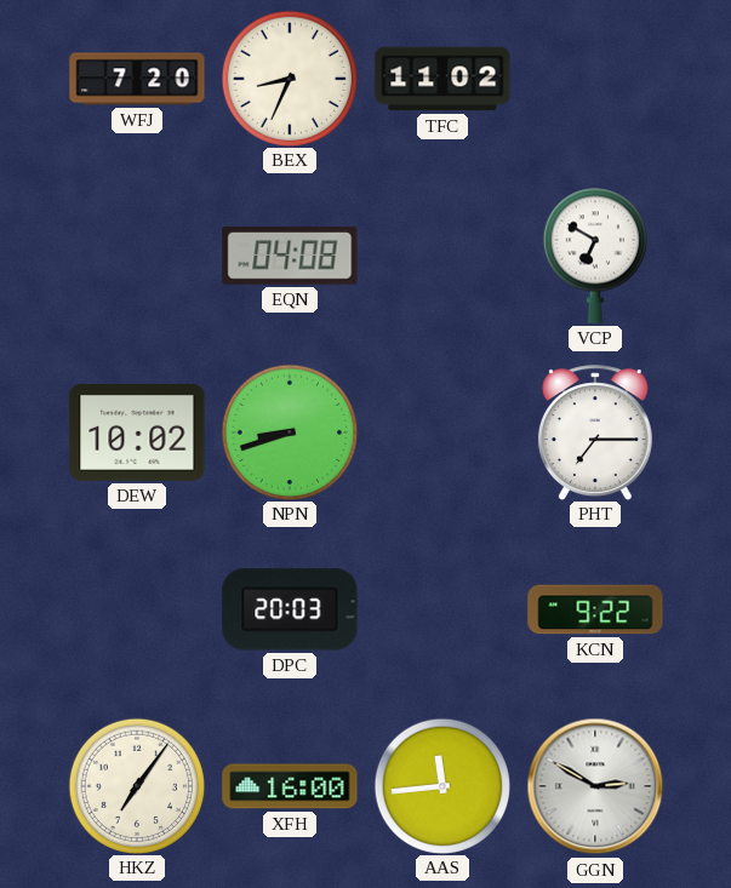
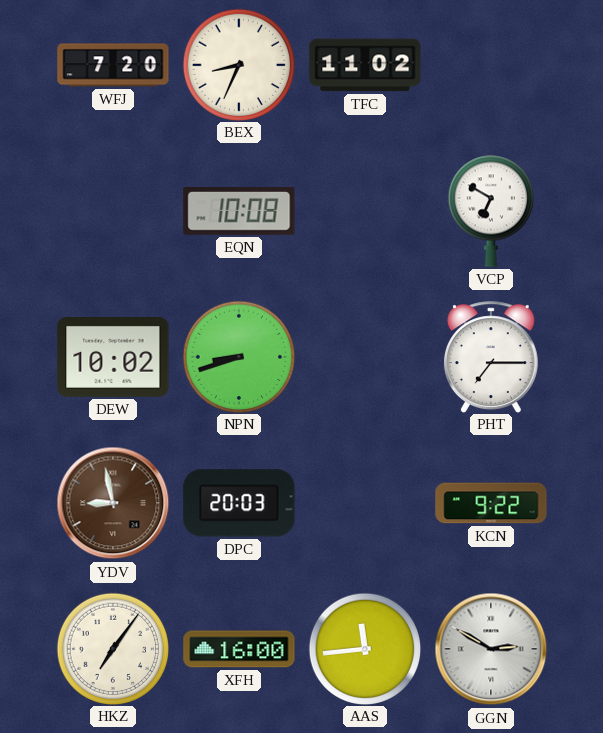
EQN: 04:08 -> 10:08
YDV: none -> 8:58
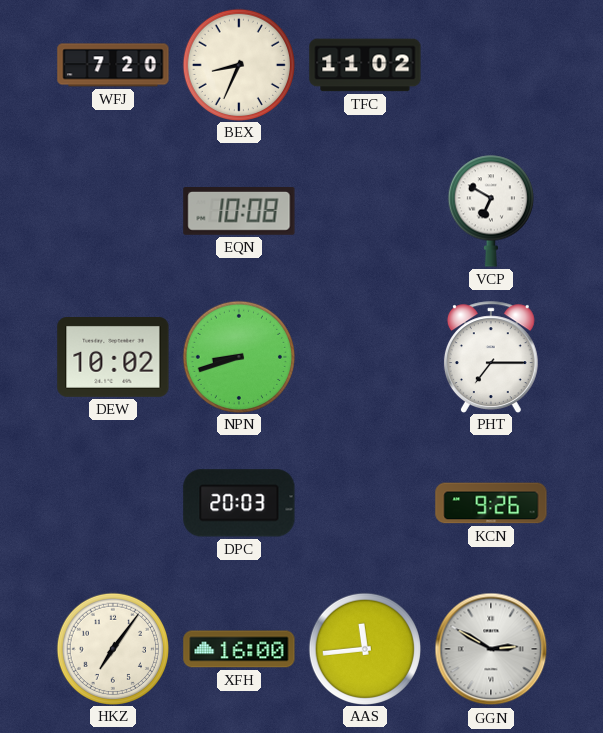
YDV: 8:58 -> none
KCN: 9:22 -> 9:26
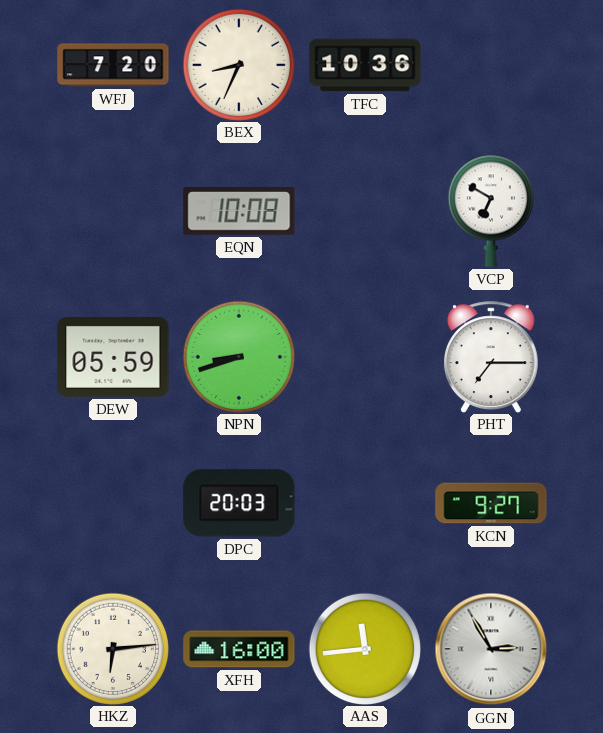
TFC: 11:02 -> 10:36
DEW: 10:02 -> 05:59
KCN: 9:26 -> 9:27
HKZ: 7:06 -> 6:14
GGN: 2:50 -> 2:55
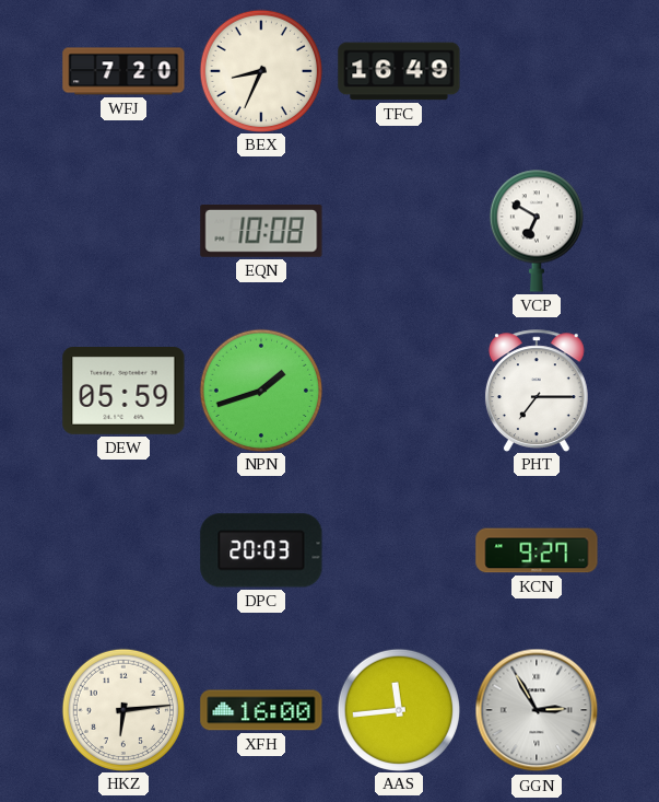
TFC: 10:36 -> 16:49
NPN: 8:42 -> 1:42
